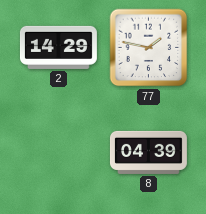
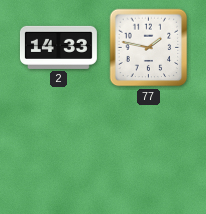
2: 14:29 -> 14:33
8: 04:39 -> none
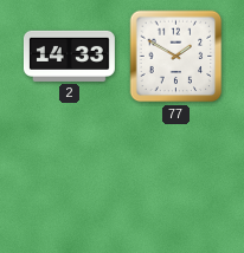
77: 1:47 -> 1:50
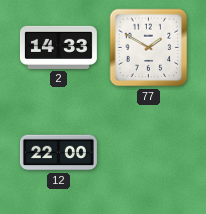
12: none -> 22:00
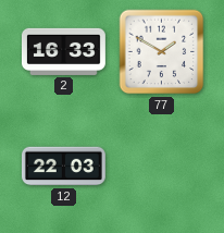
2: 14:33 -> 16:33
12: 22:00 -> 22:03
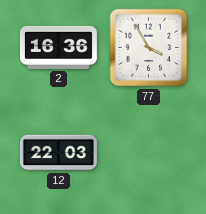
2: 16:33 -> 16:36
77: 1:50 -> 3:55
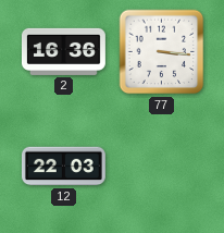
77: 3:55 -> 3:16
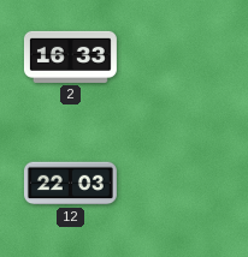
2: 16:36 -> 16:33
77: 3:16 -> none
